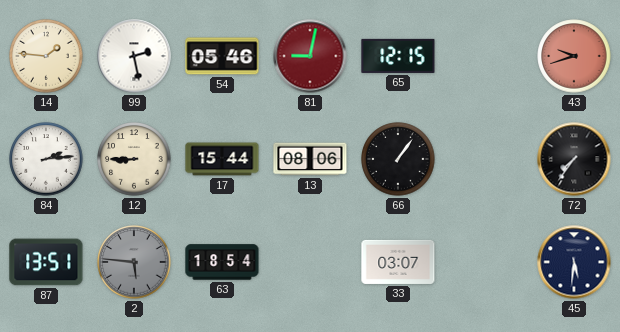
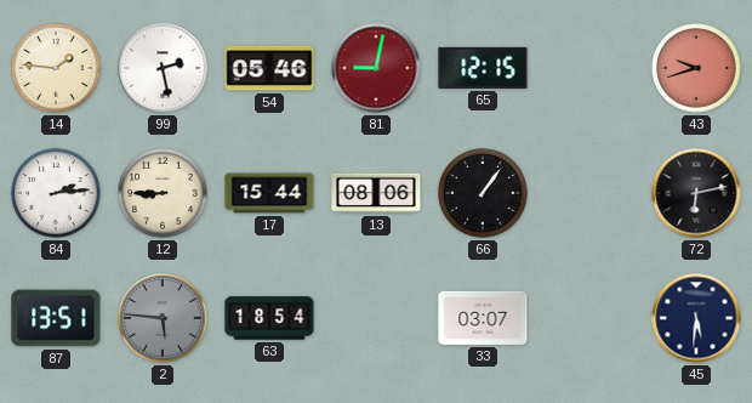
72: 7:36 -> 6:13
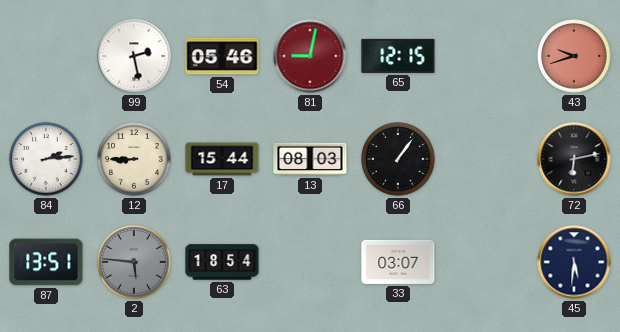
14: 1:46 -> none
13: 08:06 -> 08:03
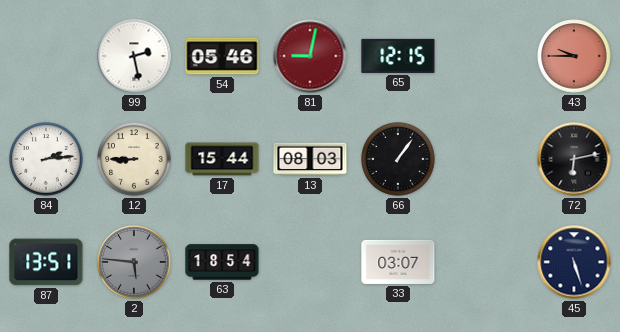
43: 9:42 -> 9:45
45: 5:31 -> 5:27
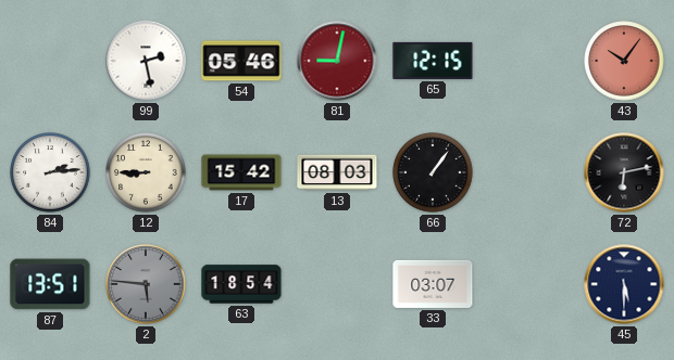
43: 9:45 -> 10:06
17: 15:44 -> 15:42
45: 5:27 -> 5:30
